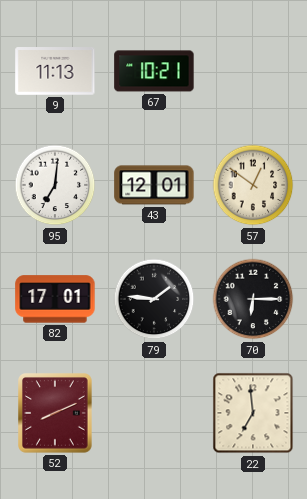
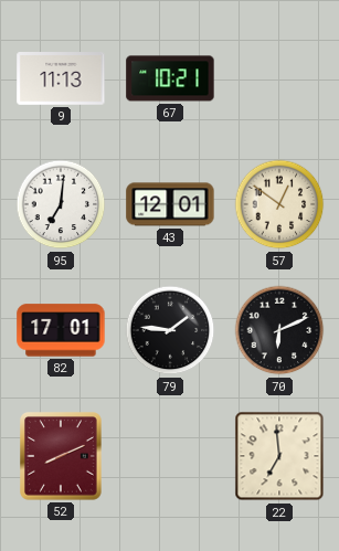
70: 6:15 -> 6:11
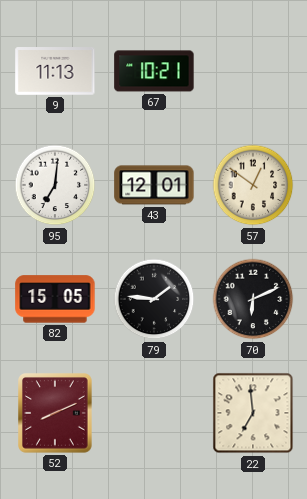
82: 17:01 -> 15:05
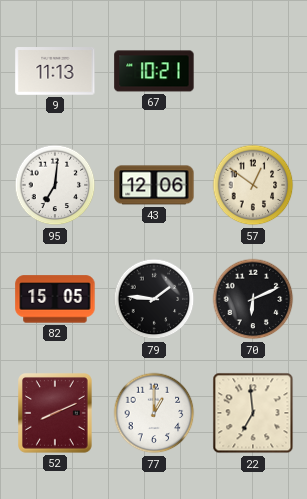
43: 12:01 -> 12:06
77: none -> 1:00
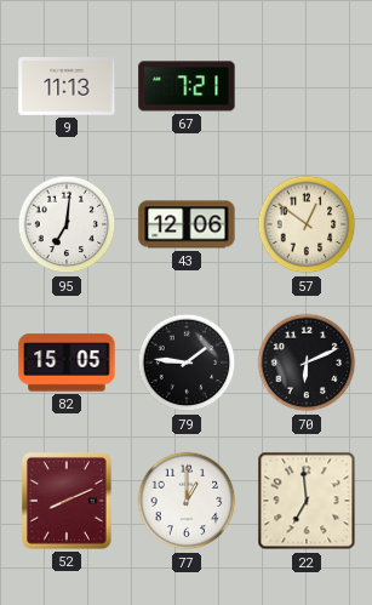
67: 10:21 -> 7:21
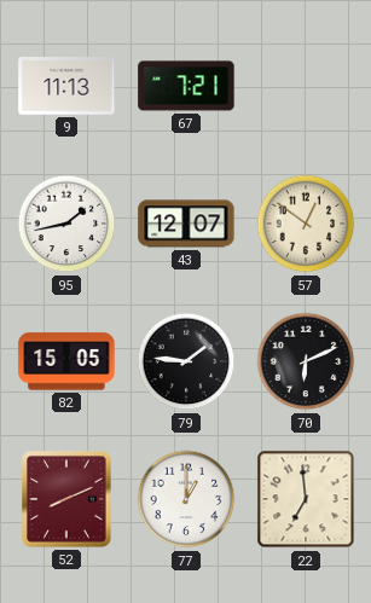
95: 7:01 -> 1:43
43: 12:06 -> 12:07
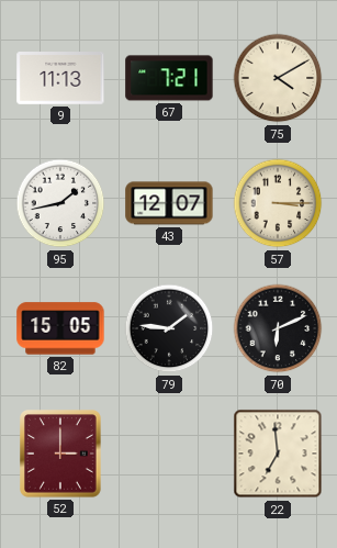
75: none -> 4:10
57: 12:51 -> 3:15
52: 8:11 -> 3:00
77: 1:00 -> none
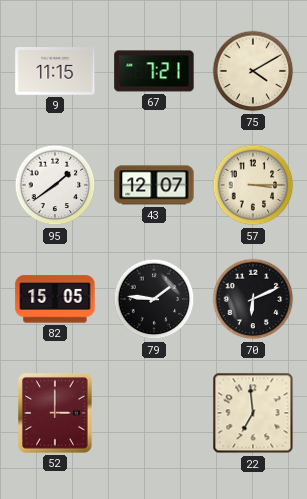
9: 11:13 -> 11:15
95: 1:43 -> 1:39
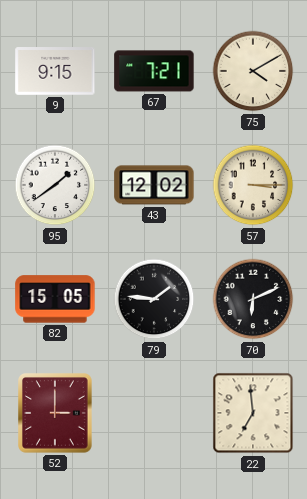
9: 11:15 -> 9:15
43: 12:07 -> 12:02
